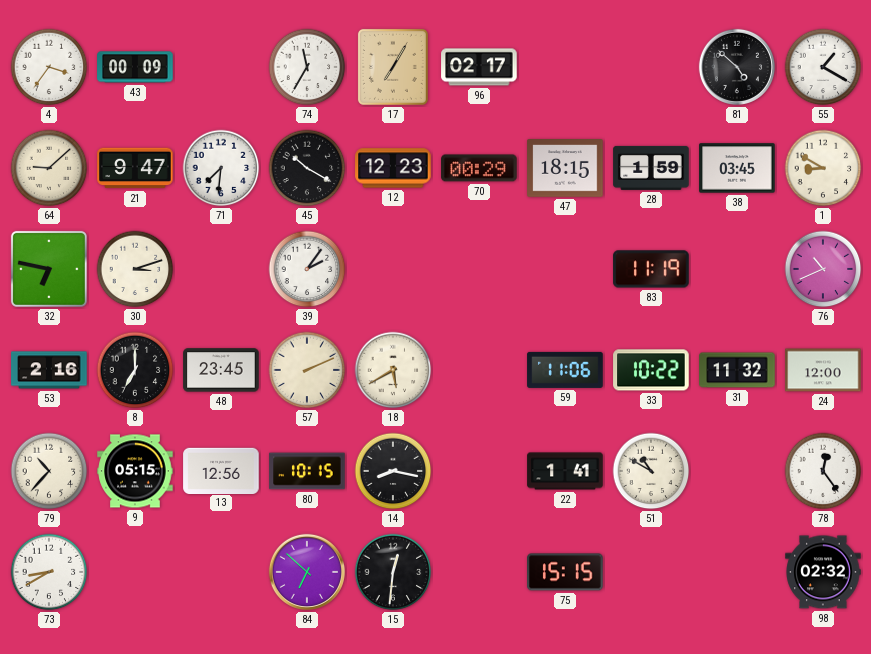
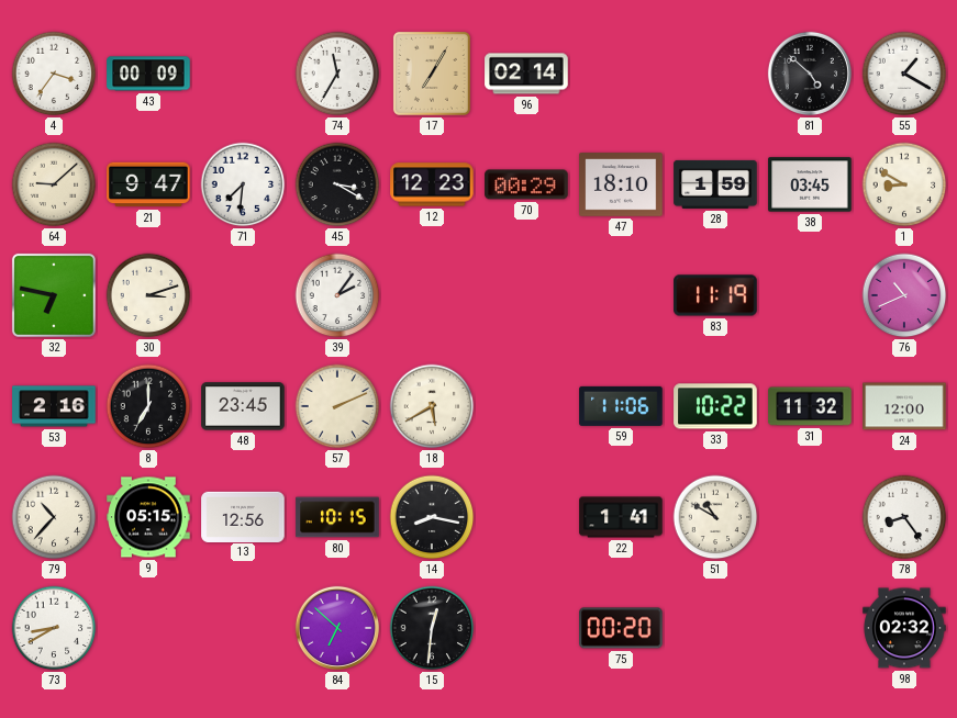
96: 02:17 -> 02:14
45: 10:20 -> 3:20
47: 18:15 -> 18:10
78: 12:24 -> 8:24
75: 15:15 -> 00:20
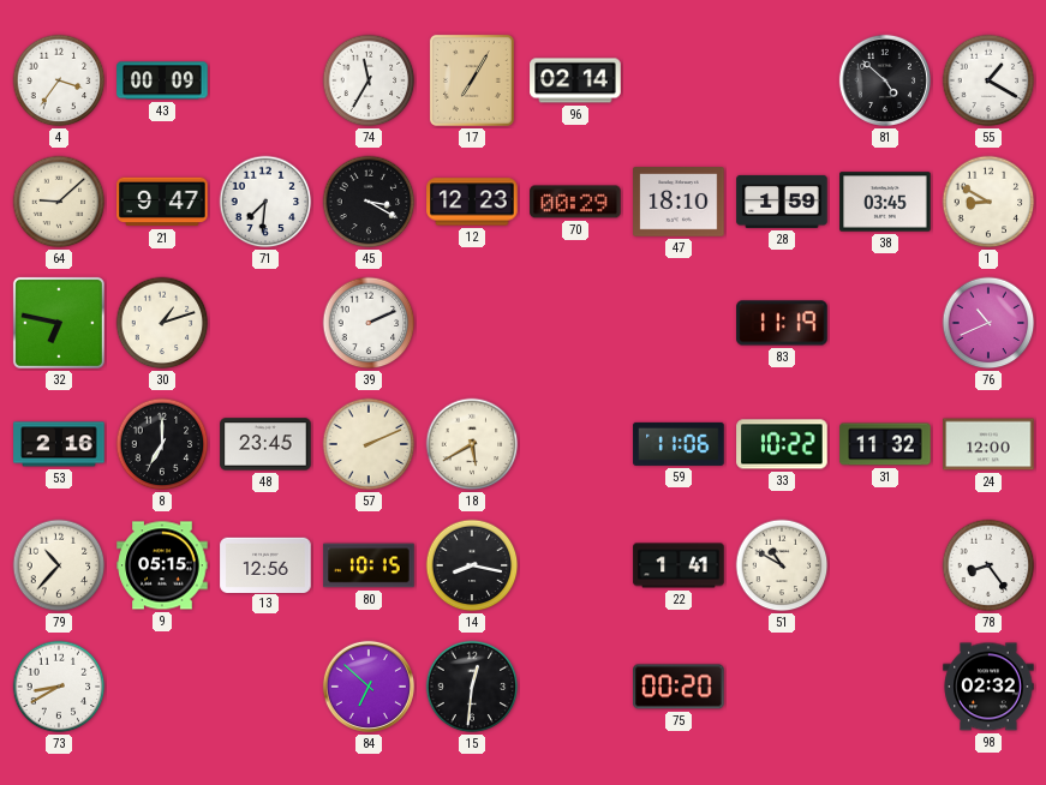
30: 3:12 -> 1:12
39: 2:06 -> 2:11
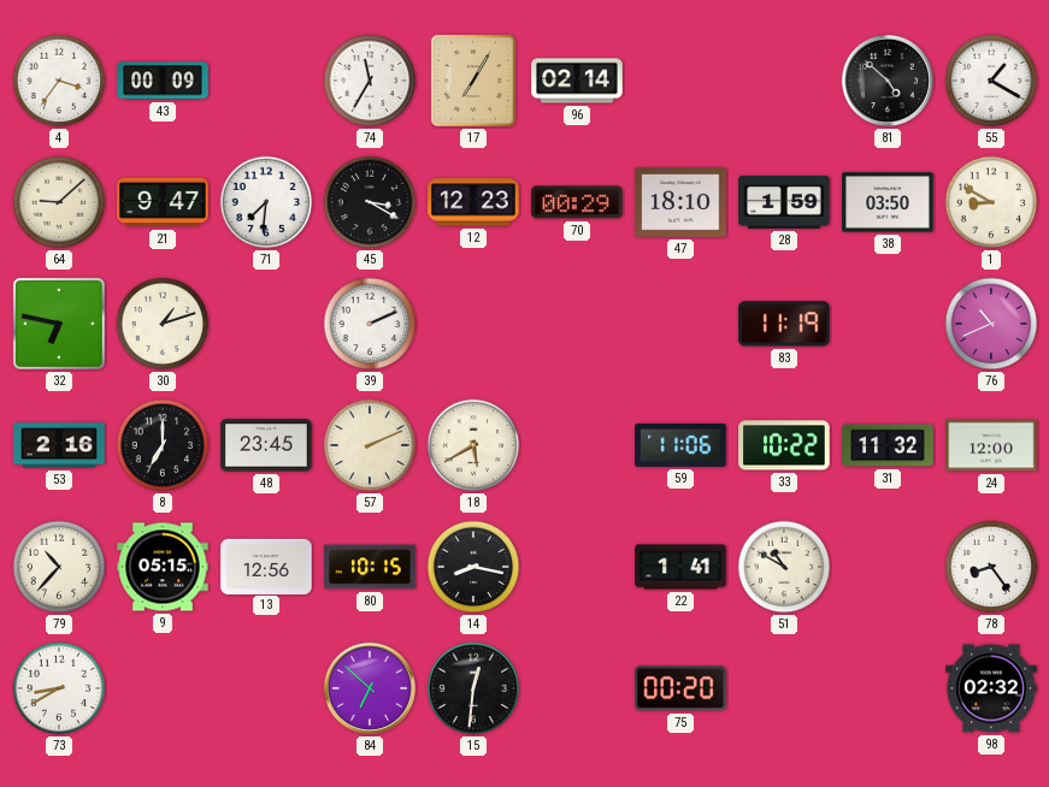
38: 03:45 -> 03:50
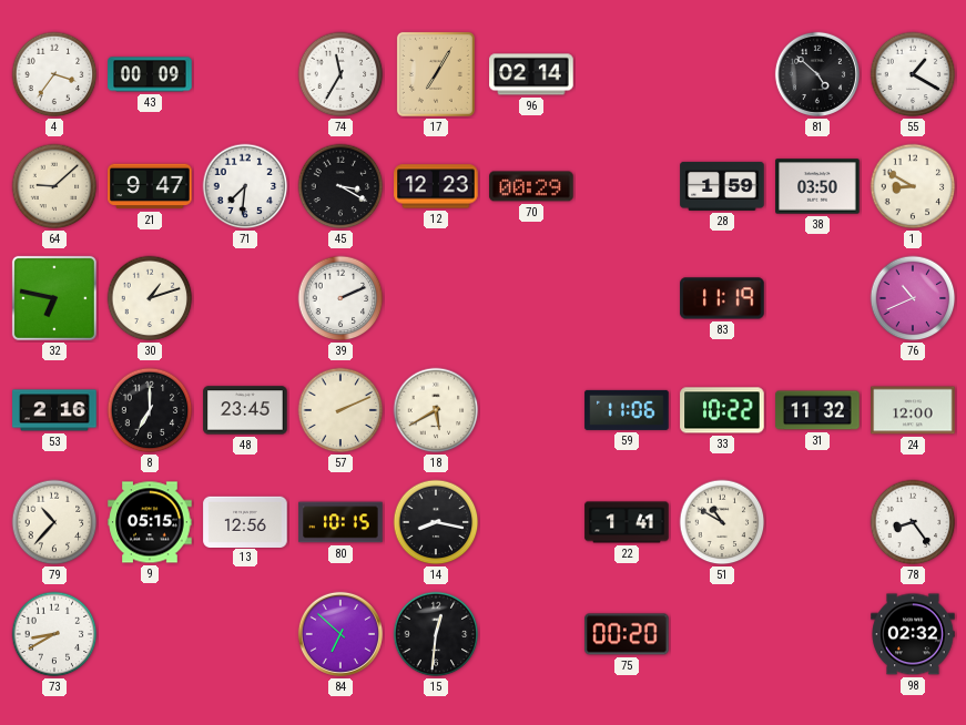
47: 18:10 -> none
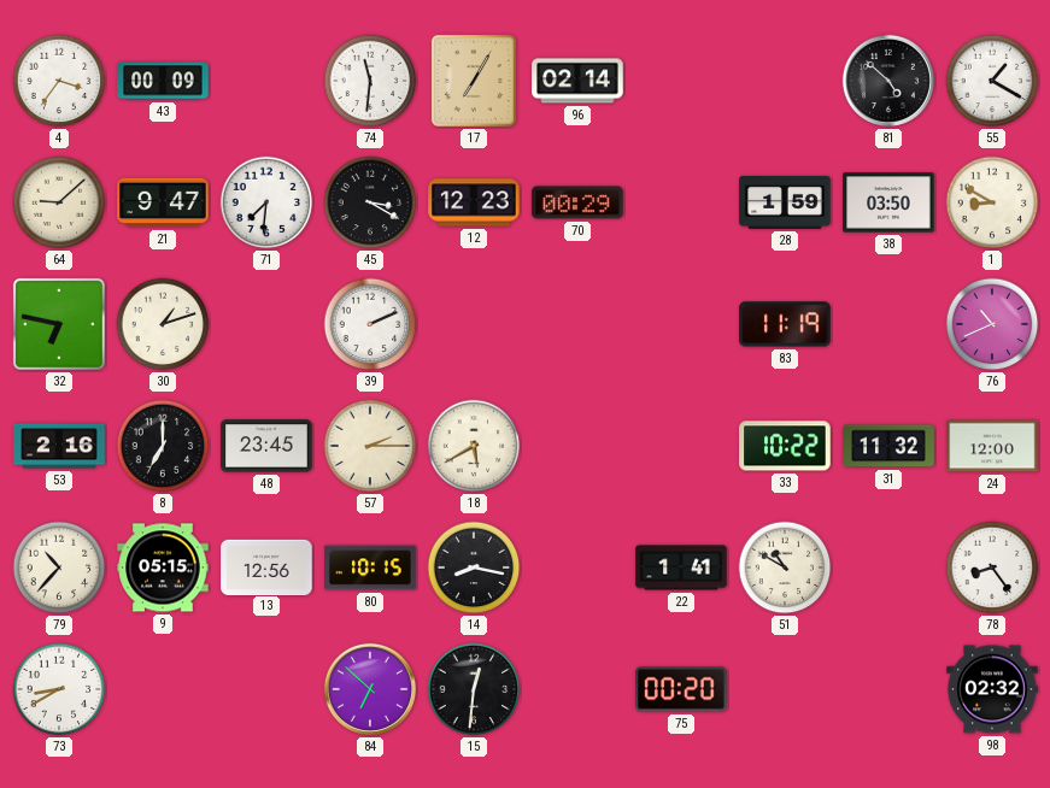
74: 11:35 -> 11:31
57: 2:11 -> 2:15
59: 11:06 -> none
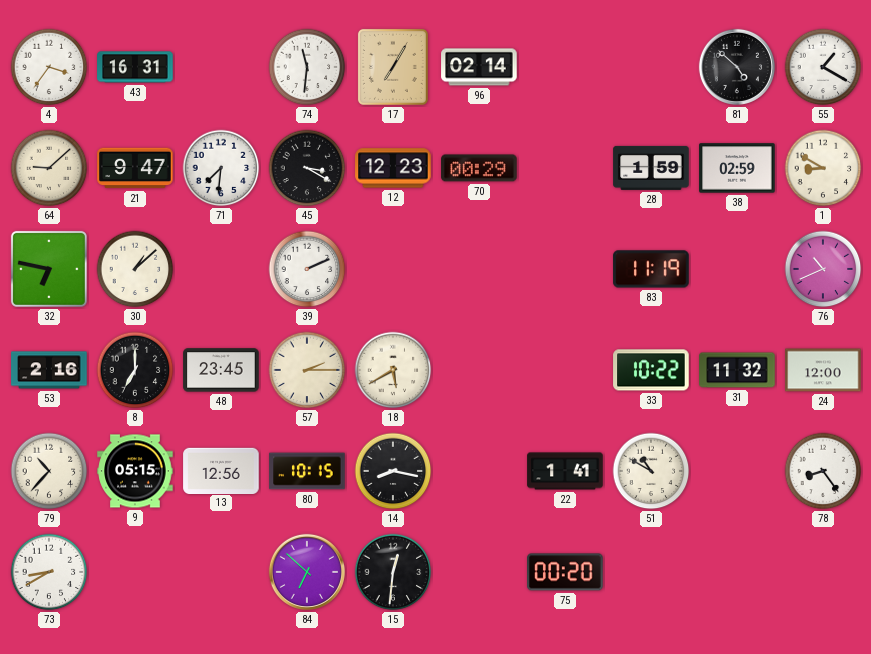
43: 00:09 -> 16:31
38: 03:50 -> 02:59
30: 1:12 -> 1:08
98: 02:32 -> none
